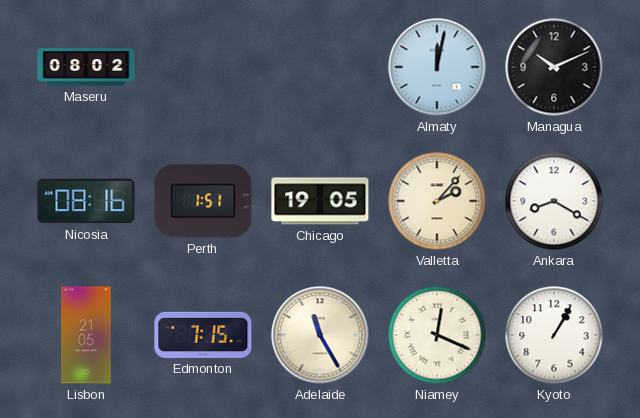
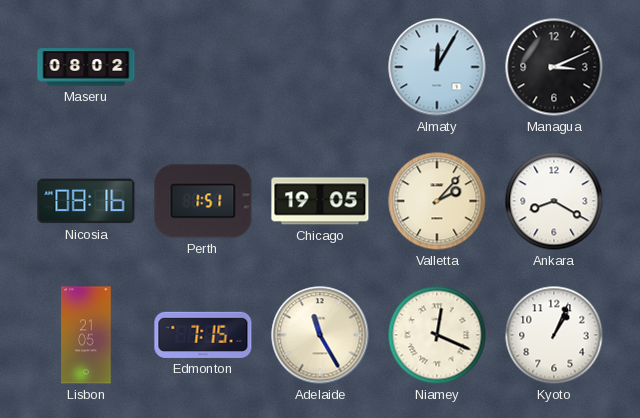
Almaty: 12:02 -> 12:05
Managua: 10:11 -> 3:11
Kyoto: 1:05 -> 1:04
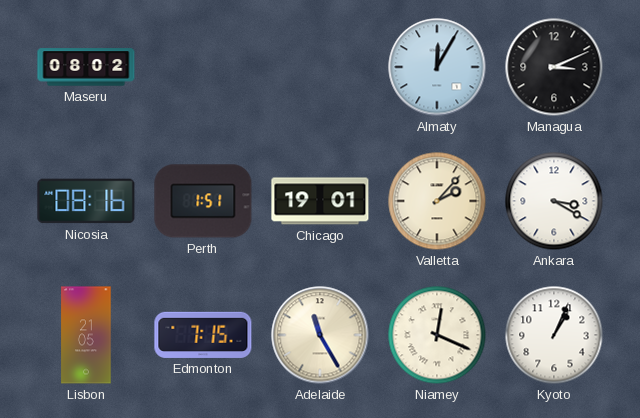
Chicago: 19:05 -> 19:01
Ankara: 8:20 -> 3:20
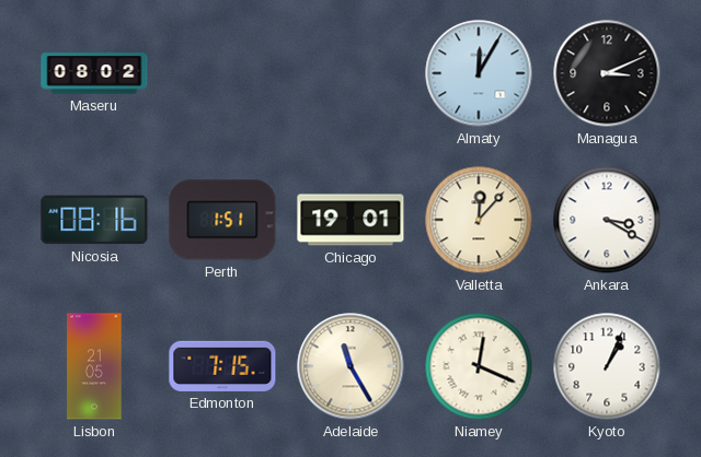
Valletta: 2:07 -> 12:07
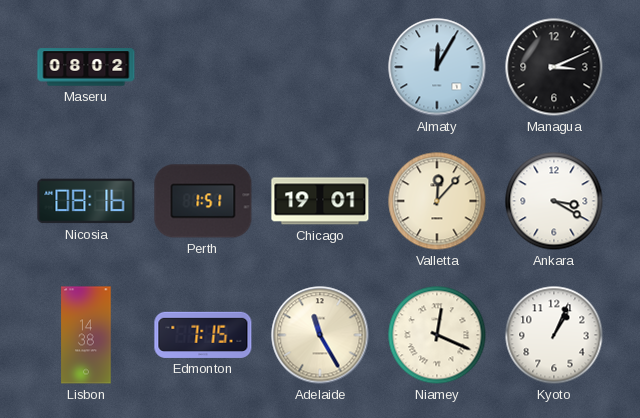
Lisbon: 21:05 -> 14:38
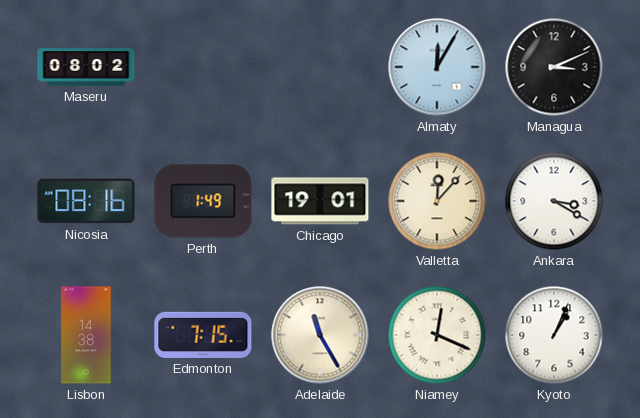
Perth: 1:51 -> 1:49
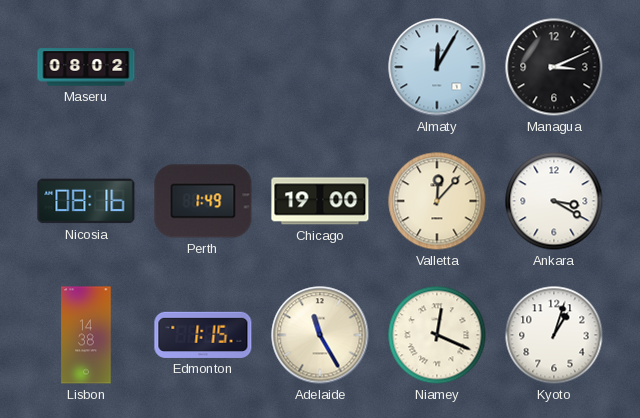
Chicago: 19:01 -> 19:00
Edmonton: 7:15 -> 1:15
Kyoto: 1:04 -> 1:03
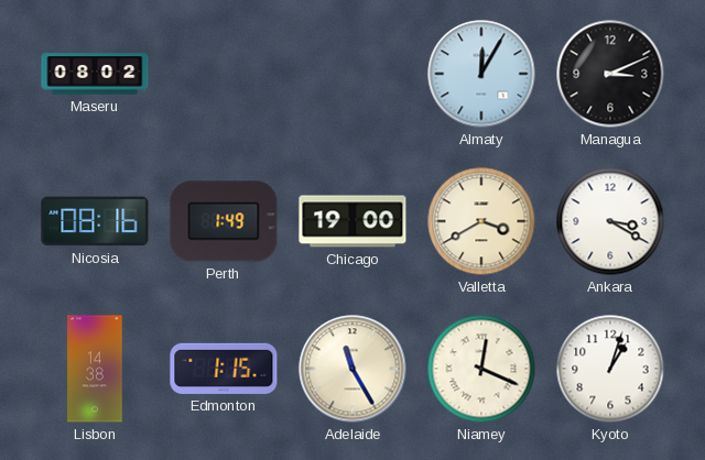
Valletta: 12:07 -> 3:40
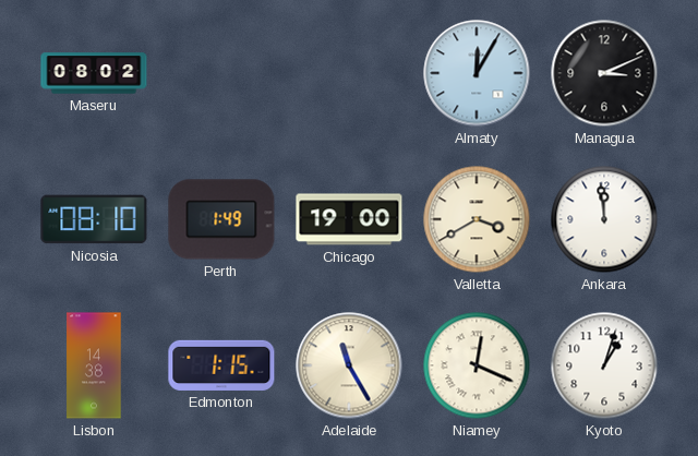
Nicosia: 08:16 -> 08:10
Ankara: 3:20 -> 11:59
